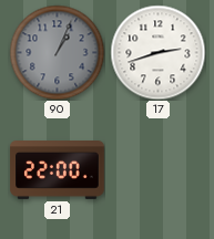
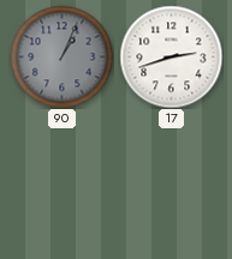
21: 22:00 -> none
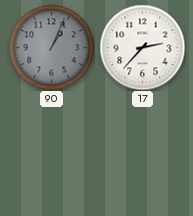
17: 2:42 -> 2:37
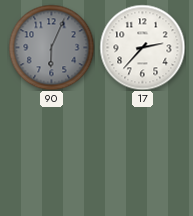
90: 1:04 -> 6:04
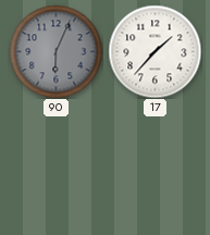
17: 2:37 -> 1:37
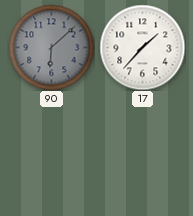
90: 6:04 -> 6:08
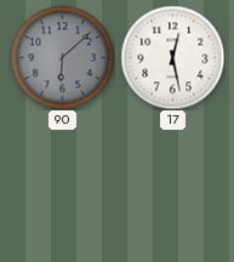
17: 1:37 -> 12:28
